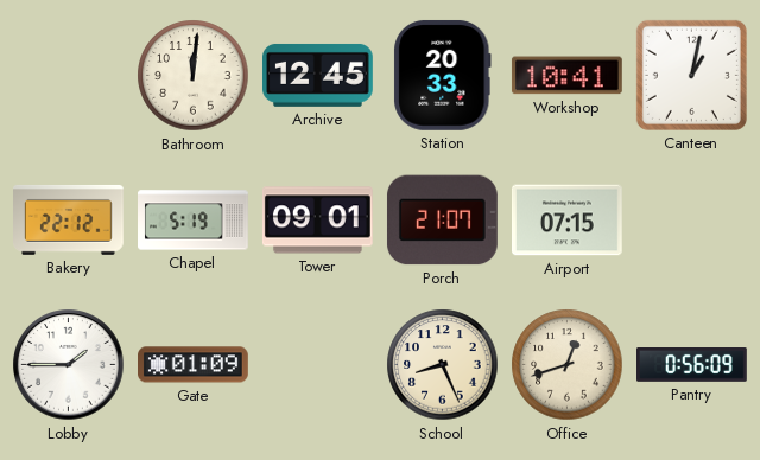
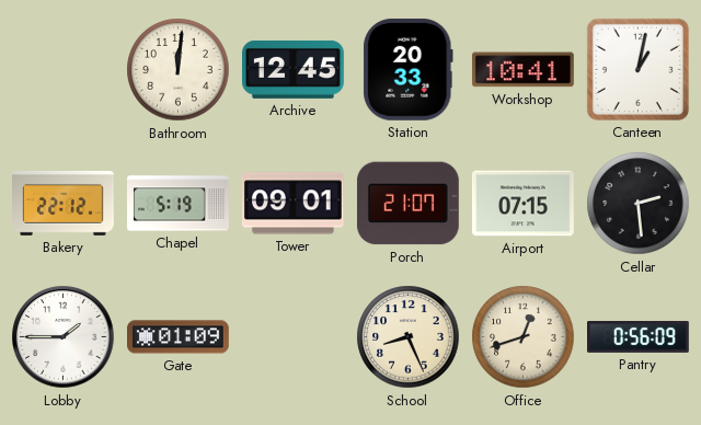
Cellar: none -> 2:29
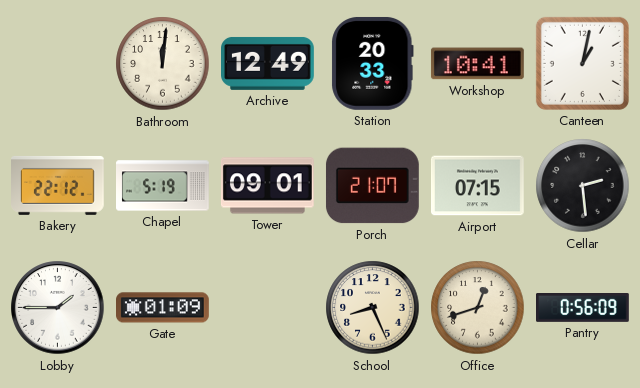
Archive: 12:45 -> 12:49
